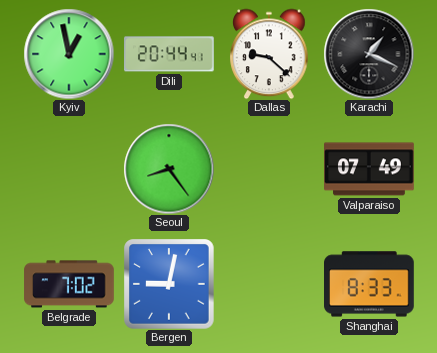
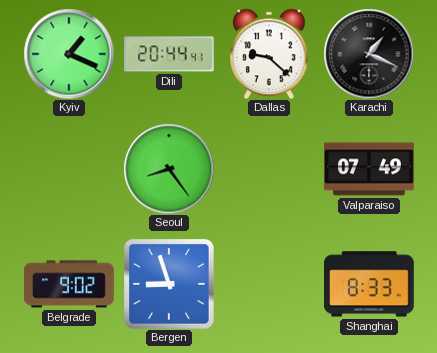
Kyiv: 12:58 -> 1:19
Belgrade: 7:02 -> 9:02
Bergen: 9:02 -> 8:57
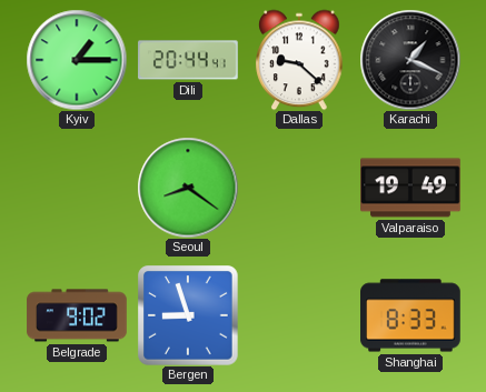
Kyiv: 1:19 -> 1:15
Seoul: 8:24 -> 8:21
Valparaiso: 07:49 -> 19:49
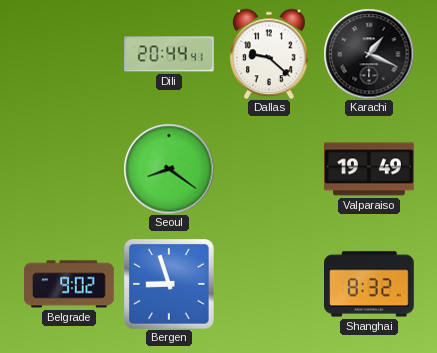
Kyiv: 1:15 -> none
Shanghai: 8:33 -> 8:32
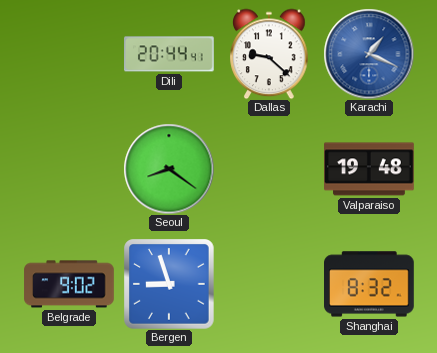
Karachi dial: black -> blue
Valparaiso: 19:49 -> 19:48
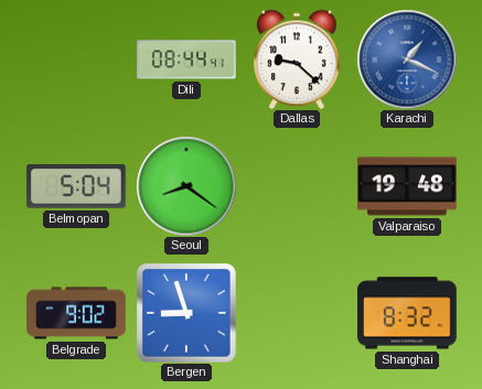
Dili: 20:44 -> 08:44
Belmopan: none -> 5:04
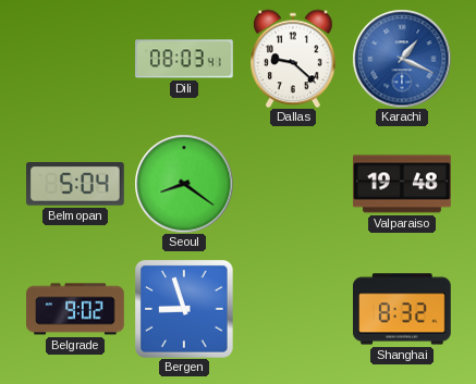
Dili: 08:44 -> 08:03
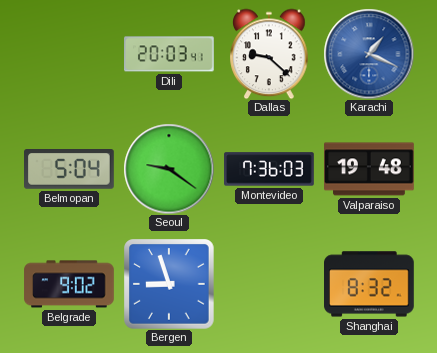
Dili: 08:03 -> 20:03
Seoul: 8:21 -> 9:21
Montevideo: none -> 7:36
